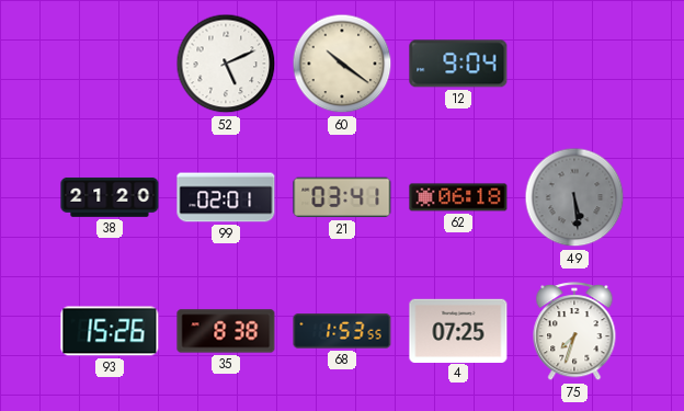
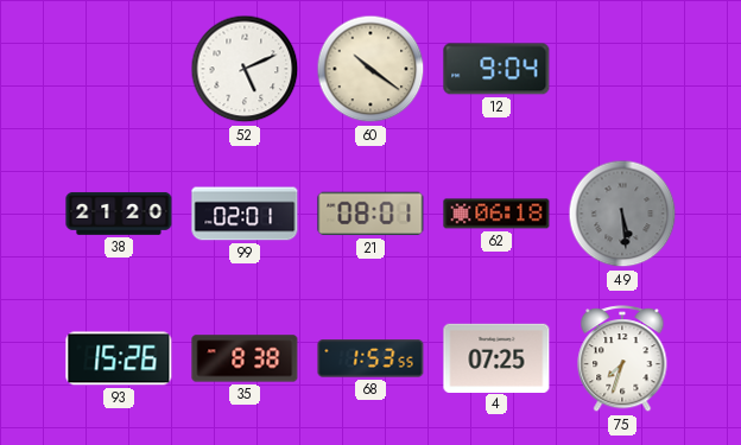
21: 03:41 -> 08:01
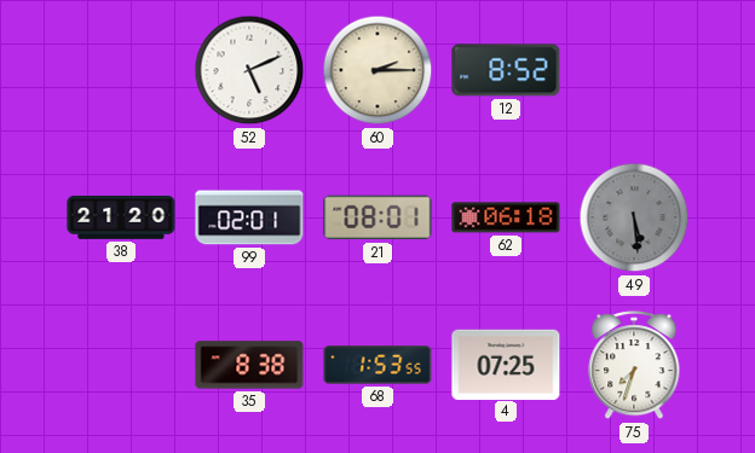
60: 10:21 -> 2:15
12: 9:04 -> 8:52
93: 15:26 -> none
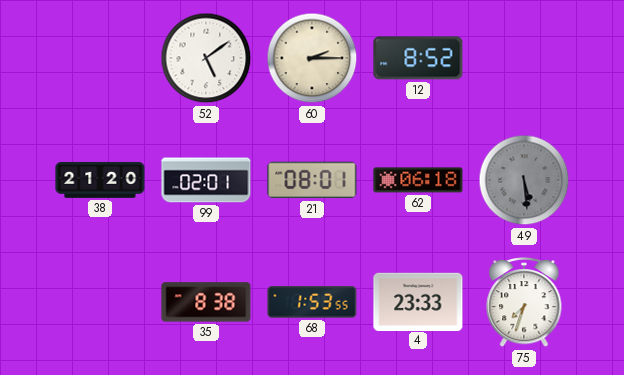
52: 5:11 -> 5:09
4: 07:25 -> 23:33
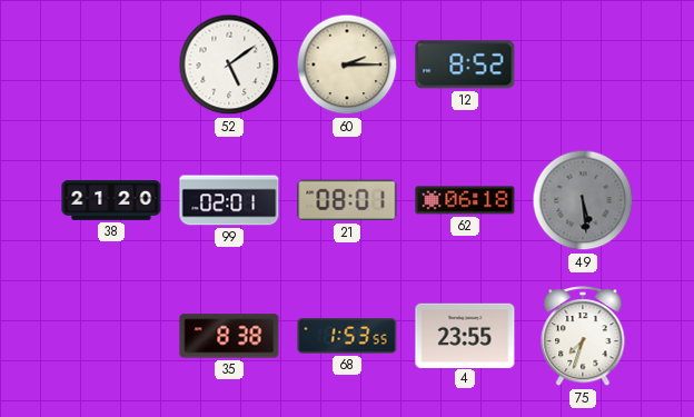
4: 23:33 -> 23:55
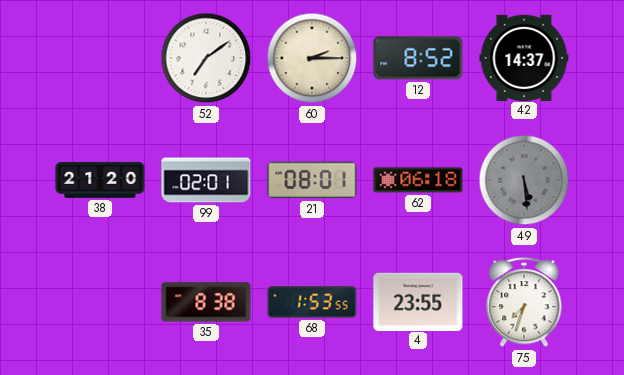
52: 5:09 -> 7:09
42: none -> 14:37
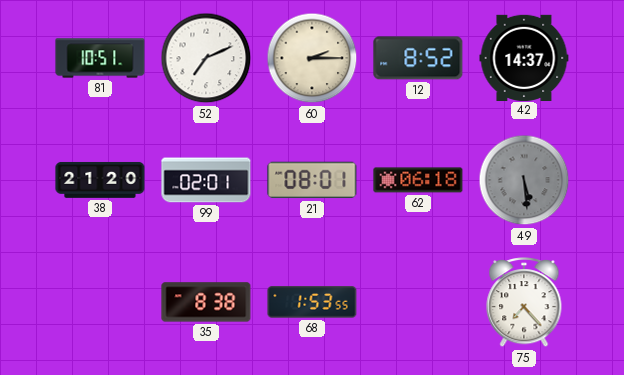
81: none -> 10:51
52: 7:09 -> 7:11
4: 23:55 -> none
75: 7:33 -> 7:23
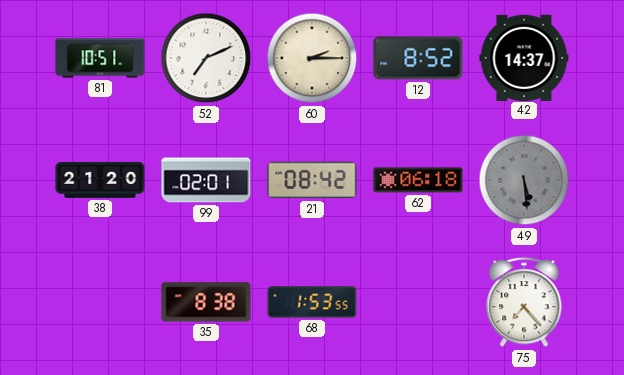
21: 08:01 -> 08:42
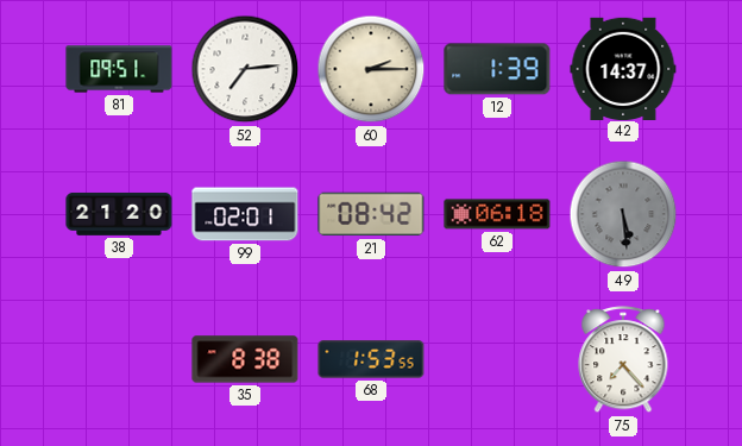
81: 10:51 -> 09:51
52: 7:11 -> 7:14
12: 8:52 -> 1:39
